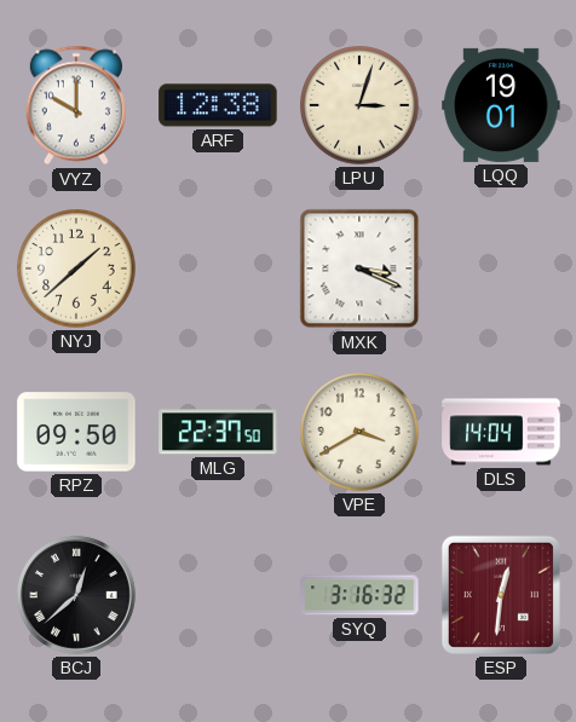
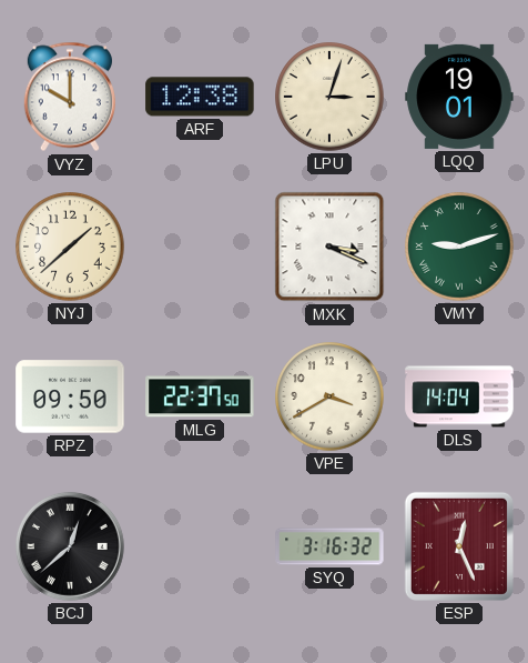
VMY: none -> 9:12
ESP: 12:31 -> 12:26
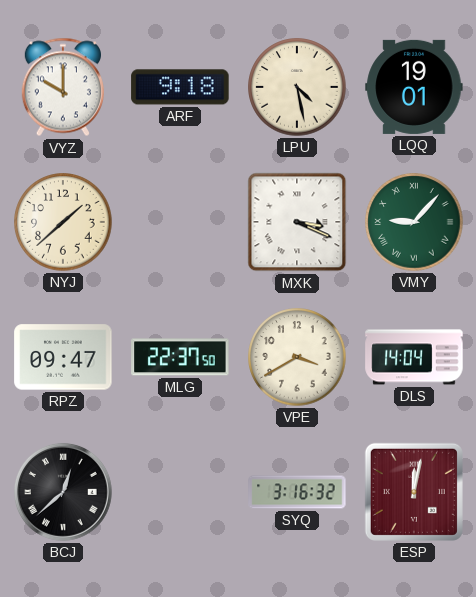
ARF: 12:38 -> 9:18
LPU: 3:03 -> 4:28
VMY: 9:12 -> 9:07
RPZ: 09:50 -> 09:47
ESP: 12:26 -> 12:02
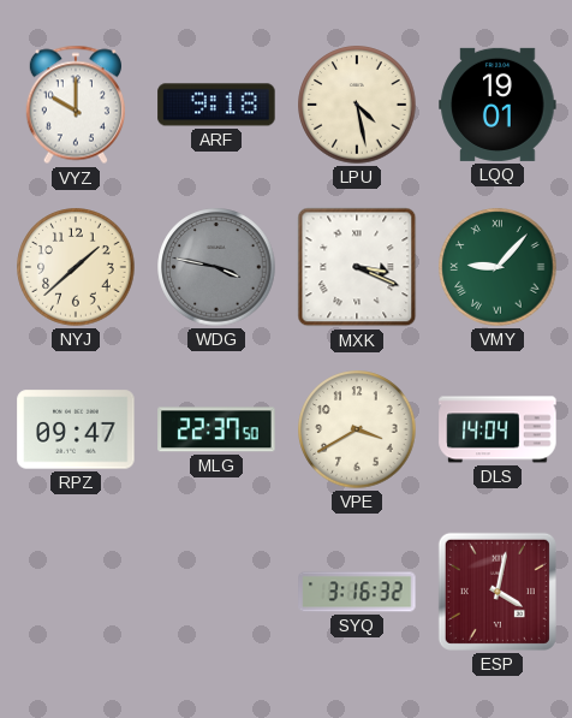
WDG: none -> 3:47
BCJ: 12:38 -> none
ESP: 12:02 -> 4:02
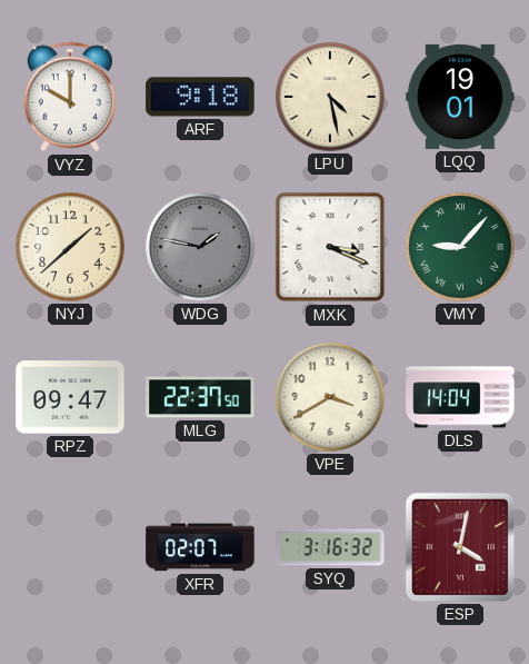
WDG: 3:47 -> 1:47
XFR: none -> 02:07
